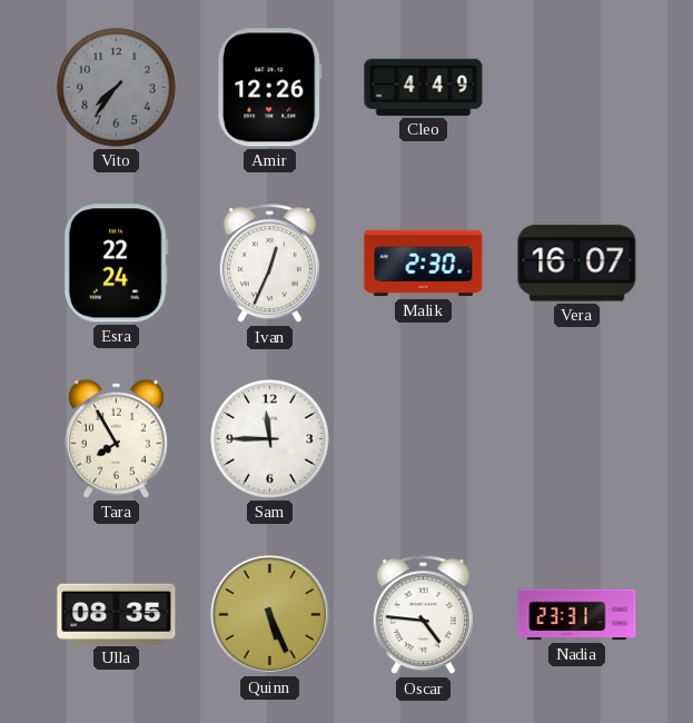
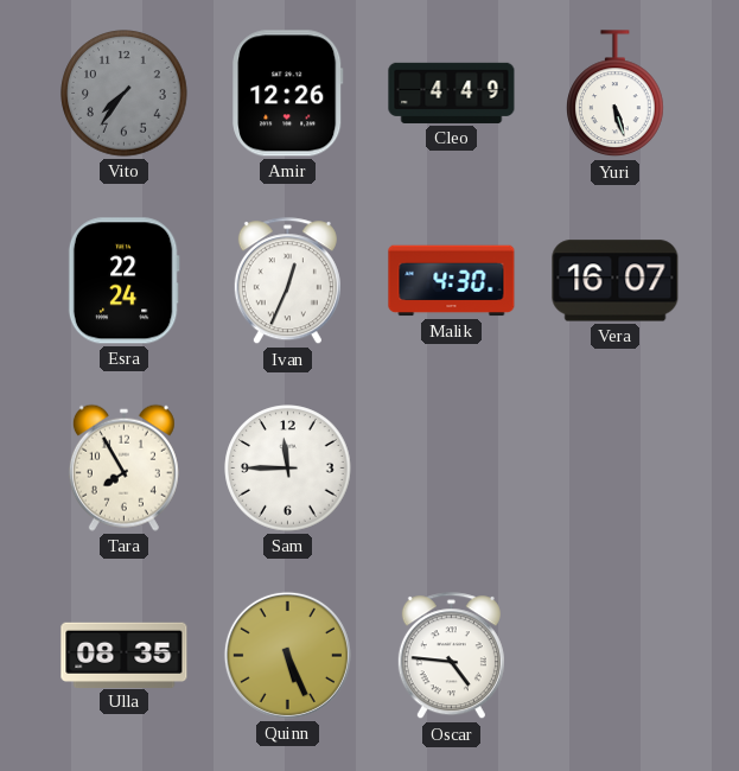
Yuri: none -> 5:27
Malik: 2:30 -> 4:30
Nadia: 23:31 -> none
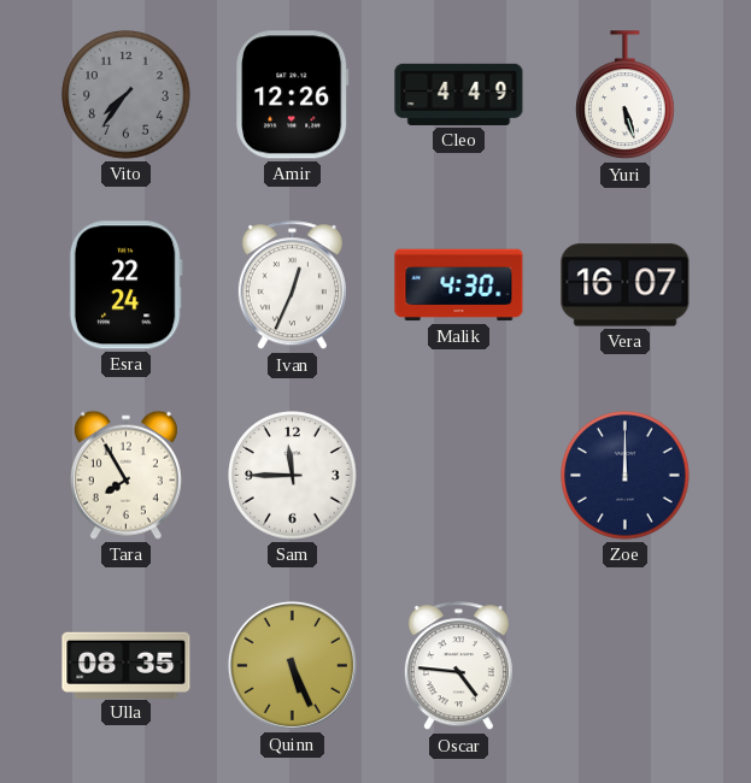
Zoe: none -> 12:00
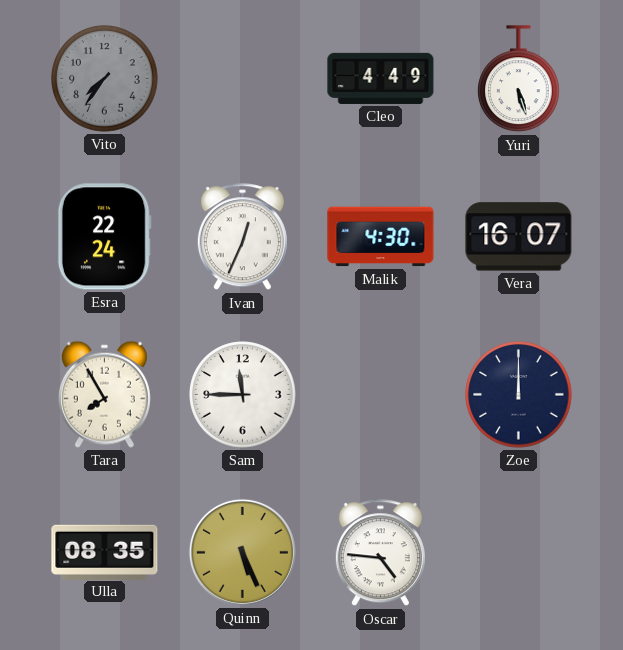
Amir: 12:26 -> none
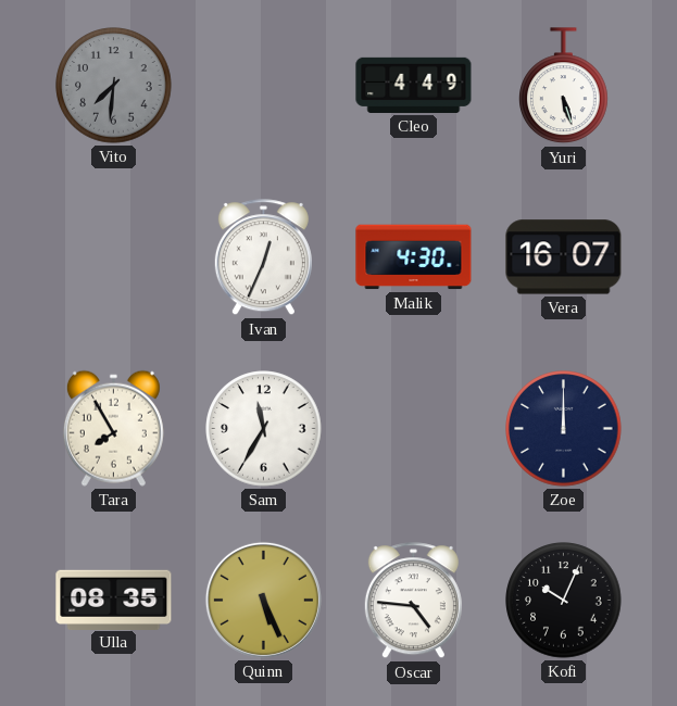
Vito: 7:36 -> 7:31
Esra: 22:24 -> none
Sam: 11:45 -> 11:35
Kofi: none -> 10:04
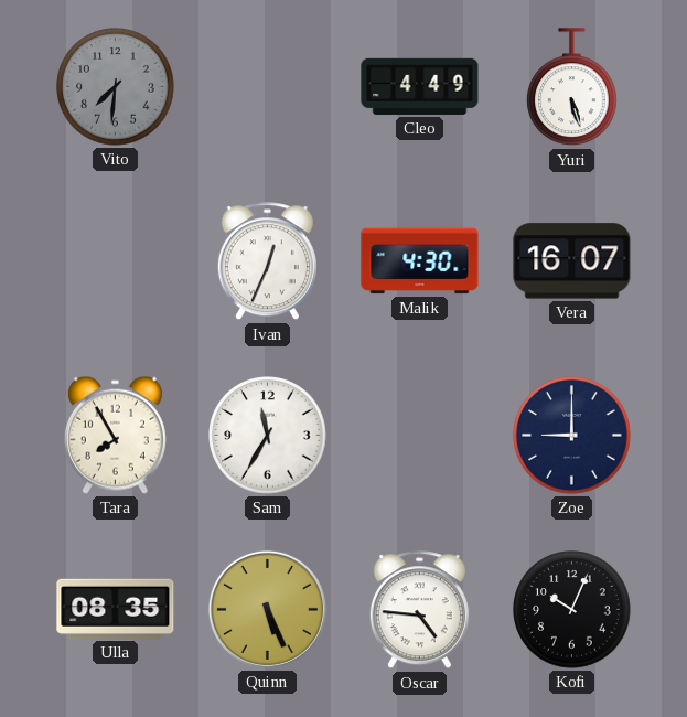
Zoe: 12:00 -> 9:00
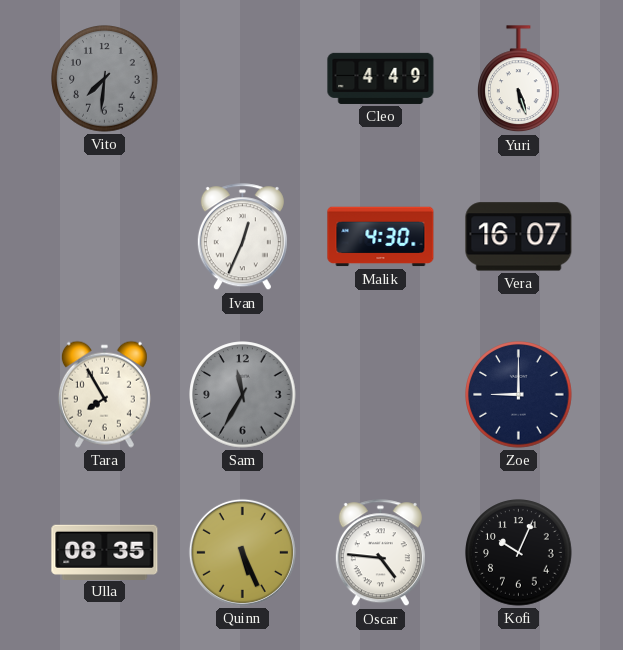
Sam dial: white -> grey
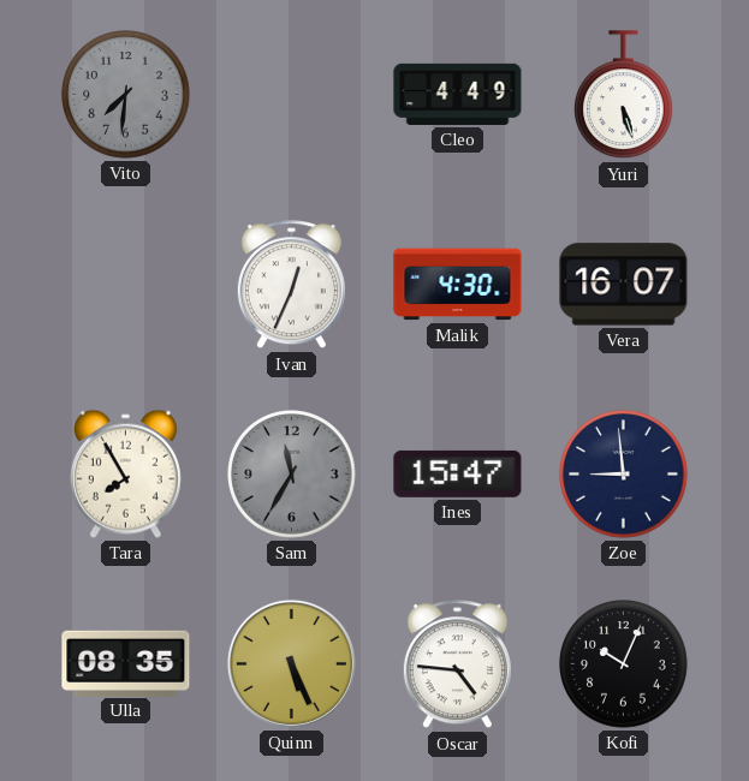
Ines: none -> 15:47
Zoe: 9:00 -> 8:59
